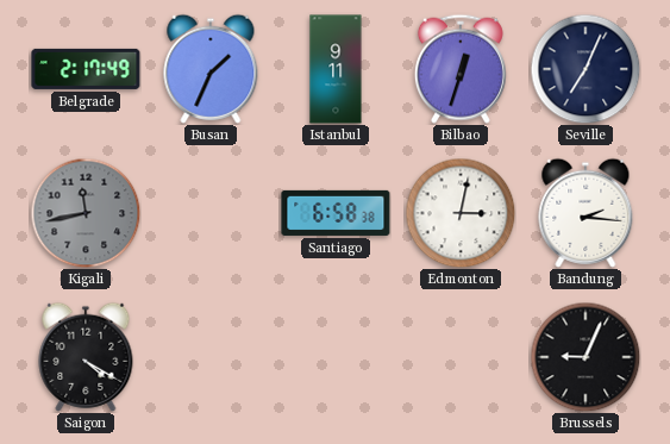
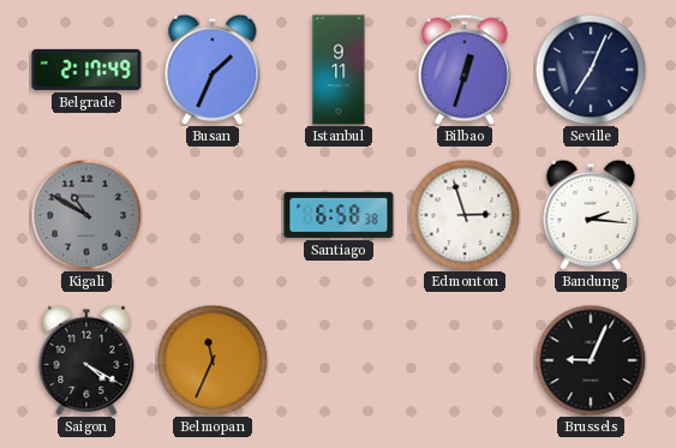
Kigali: 11:43 -> 10:50
Edmonton: 3:02 -> 2:57
Belmopan: none -> 11:34
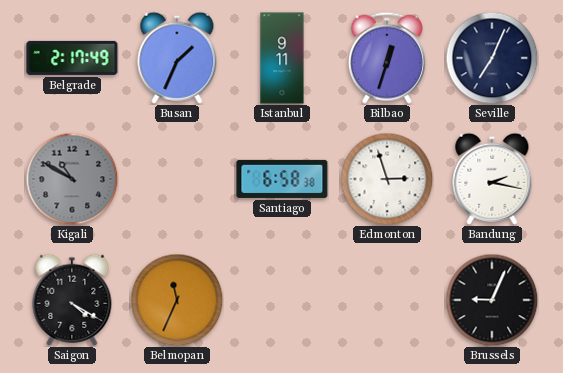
Bandung: 2:16 -> 2:17
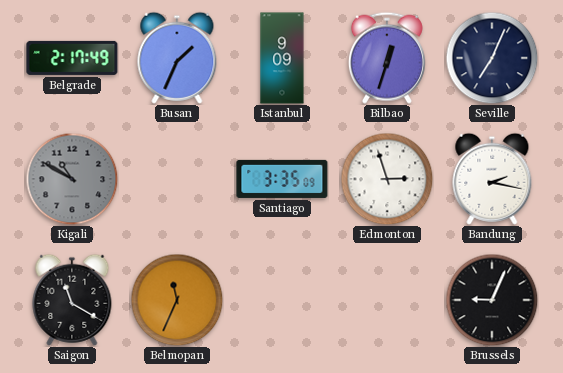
Istanbul: 9:11 -> 9:09
Santiago: 6:58 -> 3:35
Saigon: 4:20 -> 11:20
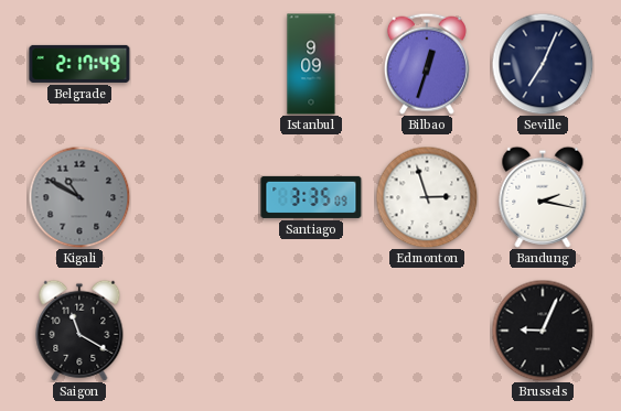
Busan: 1:34 -> none
Belmopan: 11:34 -> none
